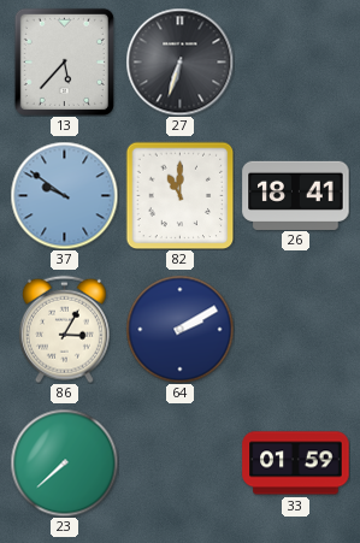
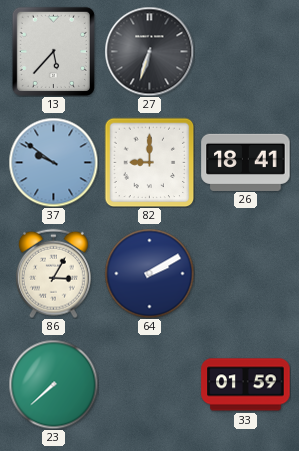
82: 11:00 -> 9:00
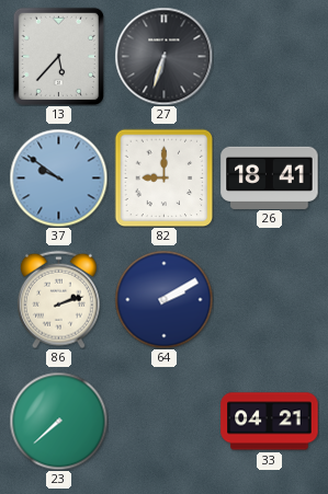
86: 3:05 -> 2:12
33: 01:59 -> 04:21
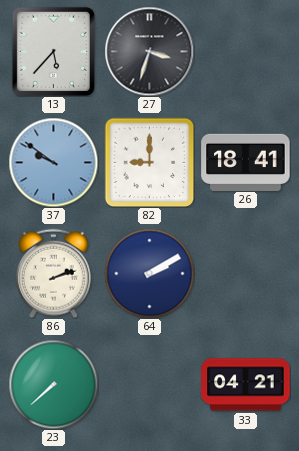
27: 6:33 -> 3:33
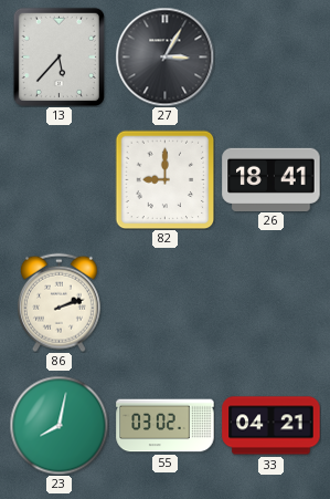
27: 3:33 -> 3:05
37: 9:51 -> none
64: 2:10 -> none
23: 7:38 -> 8:02
55: none -> 03:02
